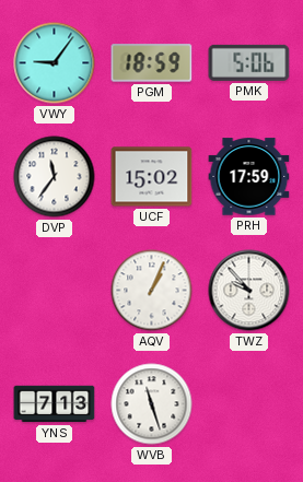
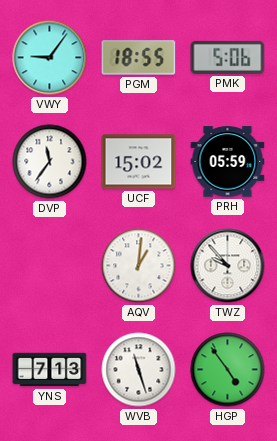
PGM: 18:59 -> 18:55
PRH: 17:59 -> 05:59
AQV: 1:04 -> 1:01
HGP: none -> 4:54
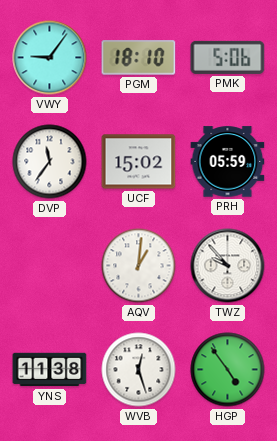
PGM: 18:55 -> 18:10
YNS: 7:13 -> 11:38
WVB: 11:27 -> 12:27
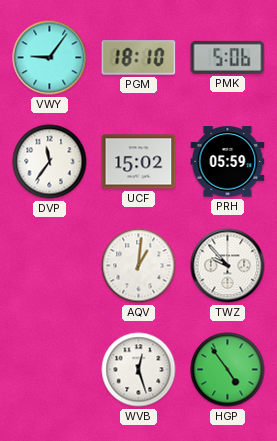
YNS: 11:38 -> none
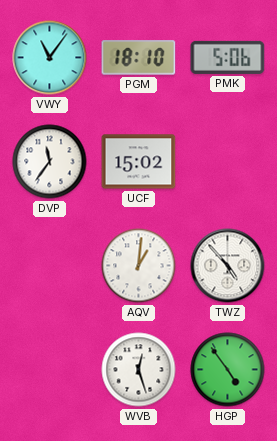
VWY: 9:06 -> 11:06
PRH: 05:59 -> none
TWZ: 9:53 -> 4:53
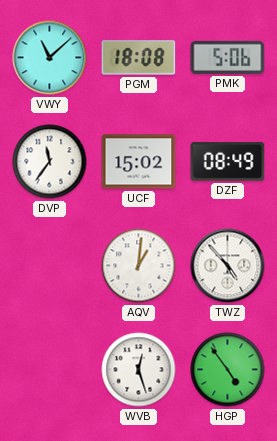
VWY: 11:06 -> 11:08
PGM: 18:10 -> 18:08
DZF: none -> 08:49
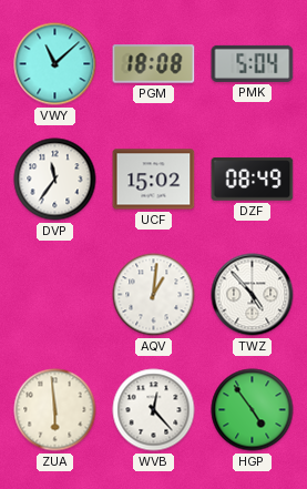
PMK: 5:06 -> 5:04
ZUA: none -> 5:59
WVB: 12:27 -> 12:23
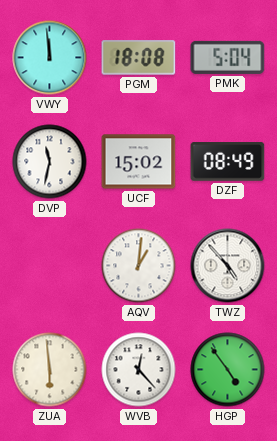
VWY: 11:08 -> 11:59
DVP: 11:36 -> 11:32
